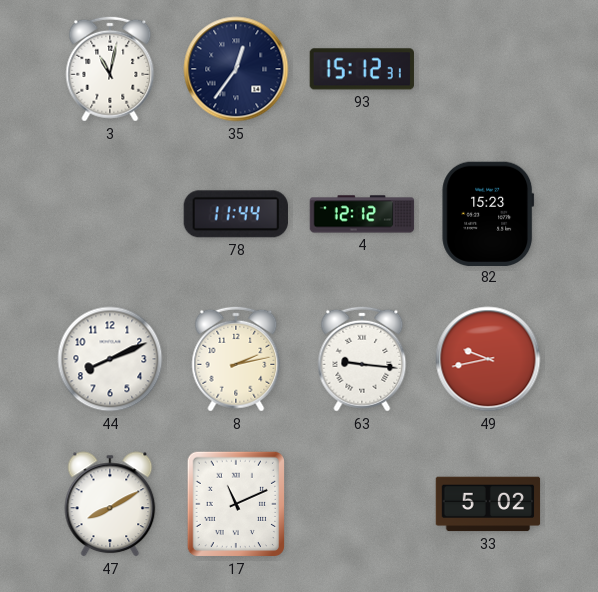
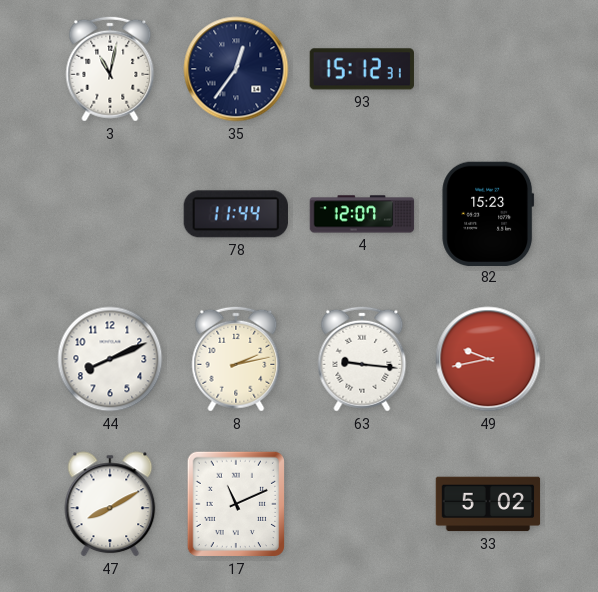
4: 12:12 -> 12:07
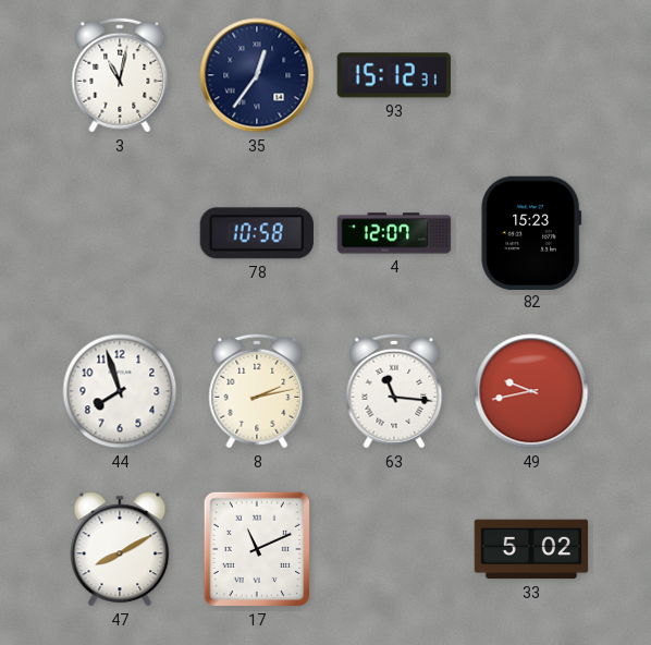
78: 11:44 -> 10:58
44: 8:11 -> 7:57
63: 9:16 -> 11:16
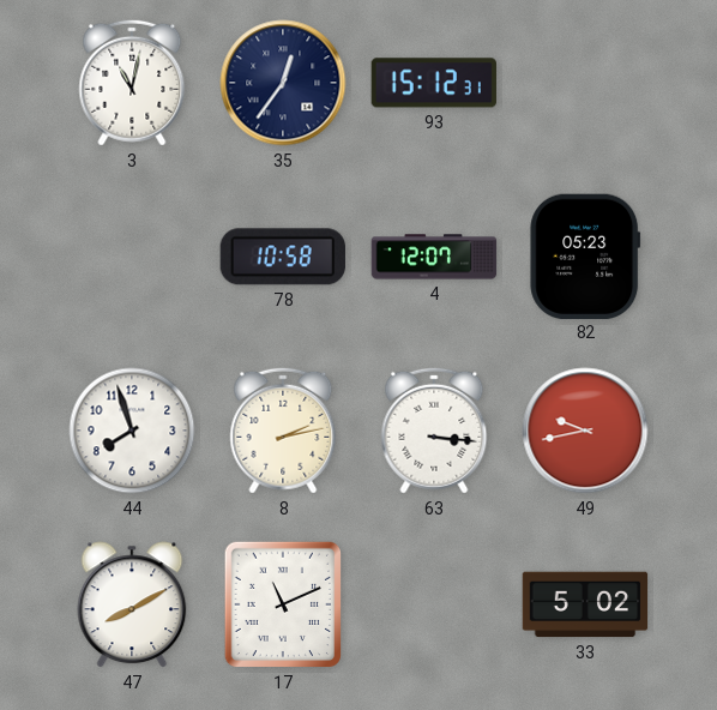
82: 15:23 -> 05:23
63: 11:16 -> 3:16
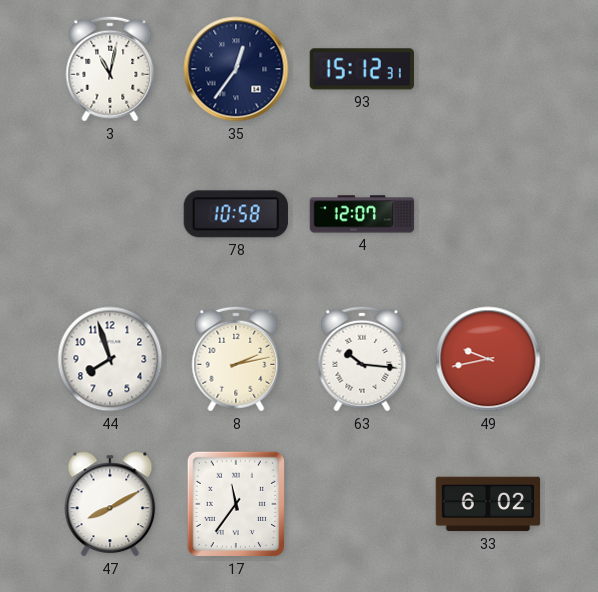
82: 05:23 -> none
63: 3:16 -> 10:16
17: 11:11 -> 11:36
33: 5:02 -> 6:02
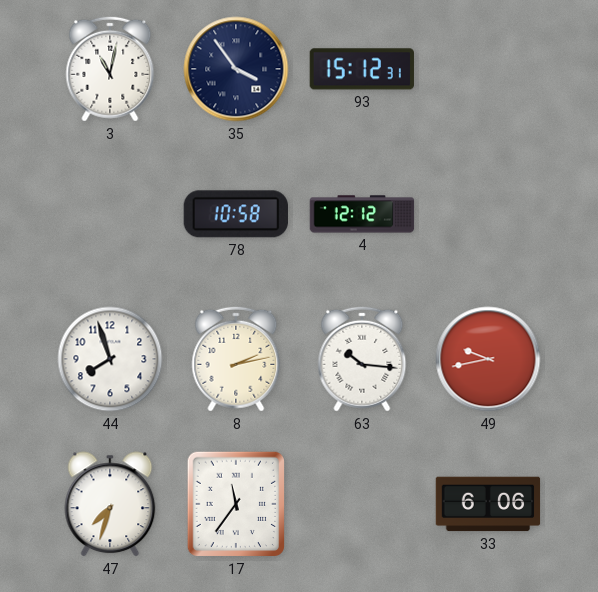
35: 12:36 -> 3:54
4: 12:07 -> 12:12
47: 8:10 -> 7:33
33: 6:02 -> 6:06
